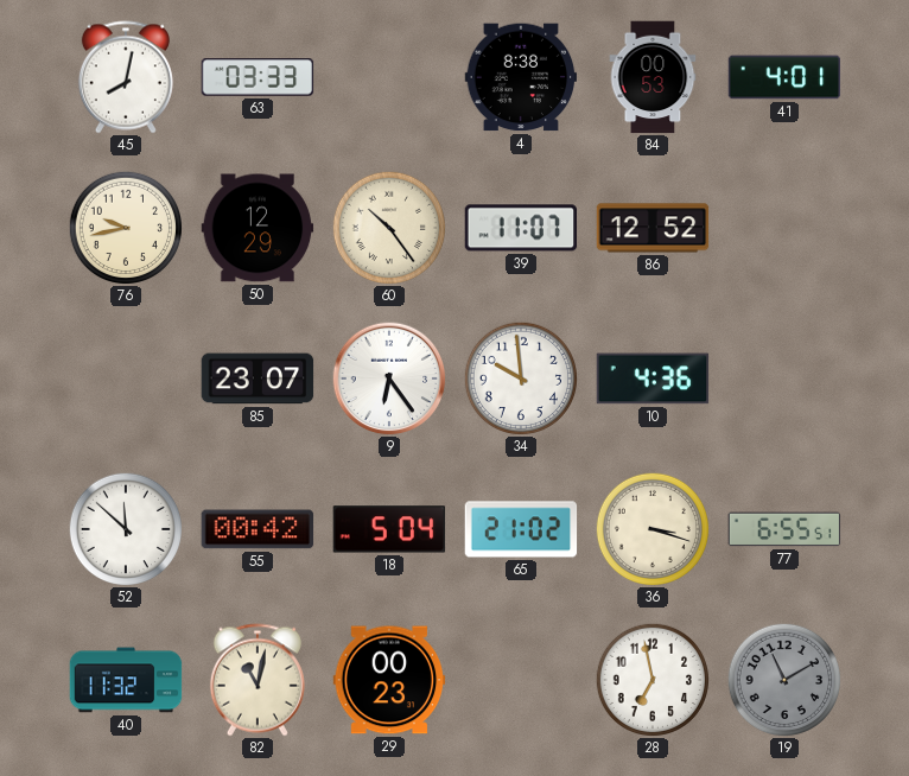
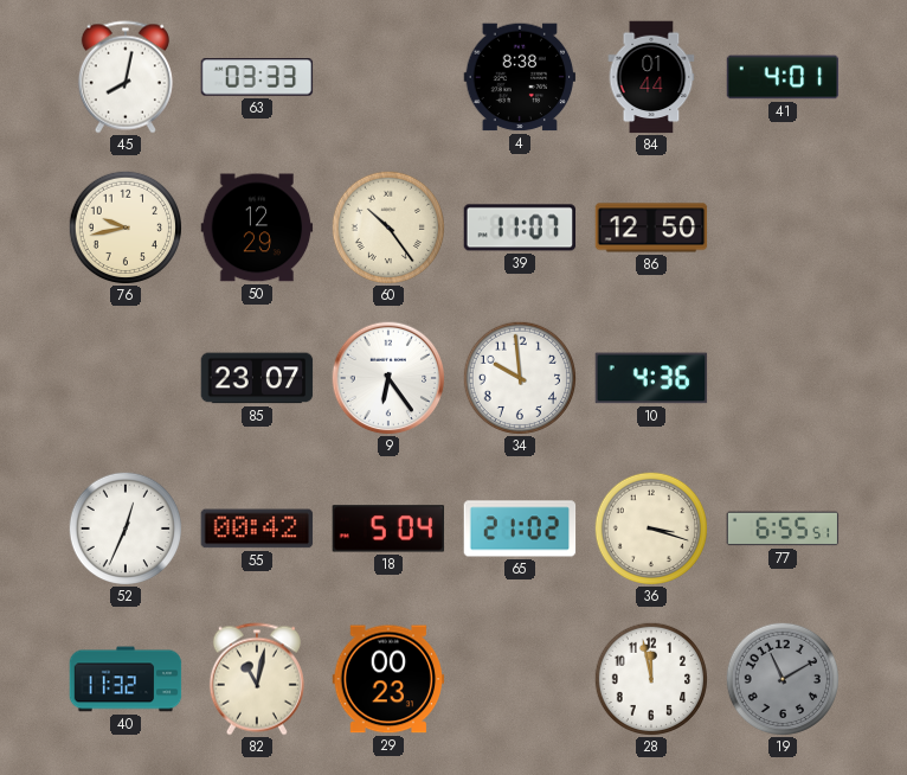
84: 00:53 -> 01:44
86: 12:52 -> 12:50
52: 11:52 -> 12:34
28: 6:58 -> 11:58
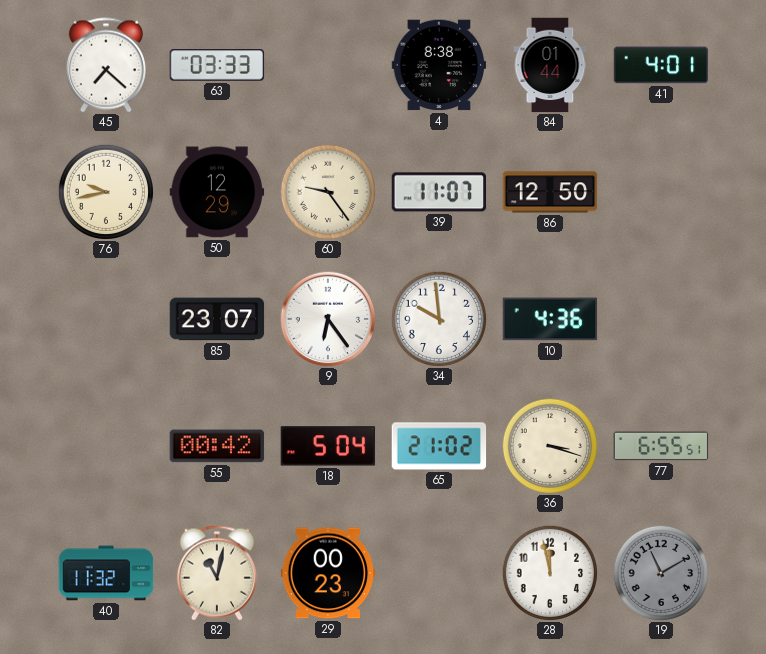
45: 8:02 -> 7:22
60: 10:24 -> 9:24
52: 12:34 -> none
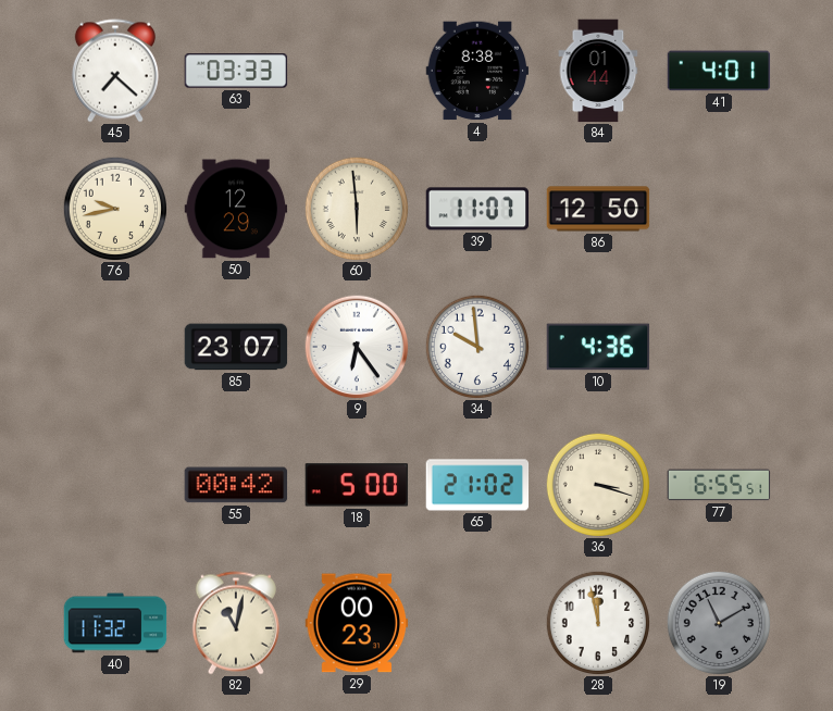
60: 9:24 -> 5:59
18: 5:04 -> 5:00
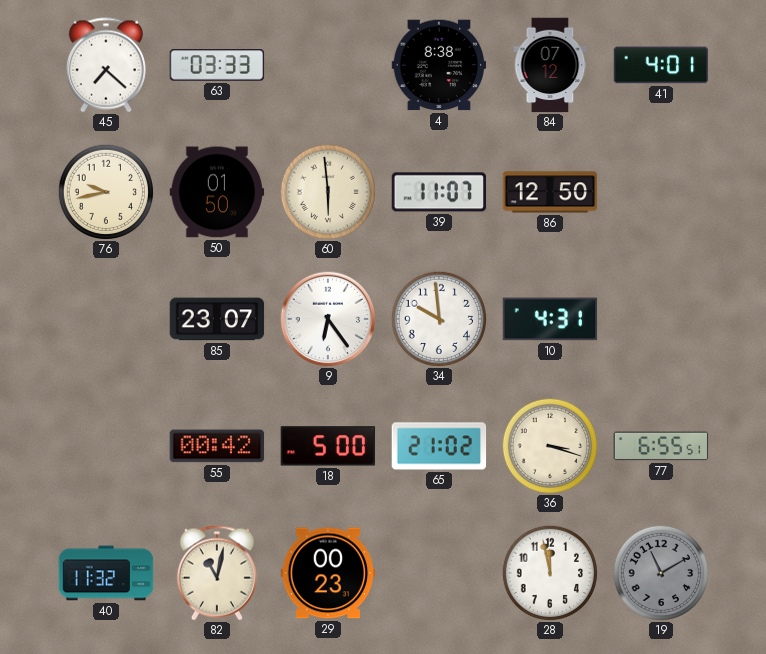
84: 01:44 -> 07:12
50: 12:29 -> 01:50
10: 4:36 -> 4:31
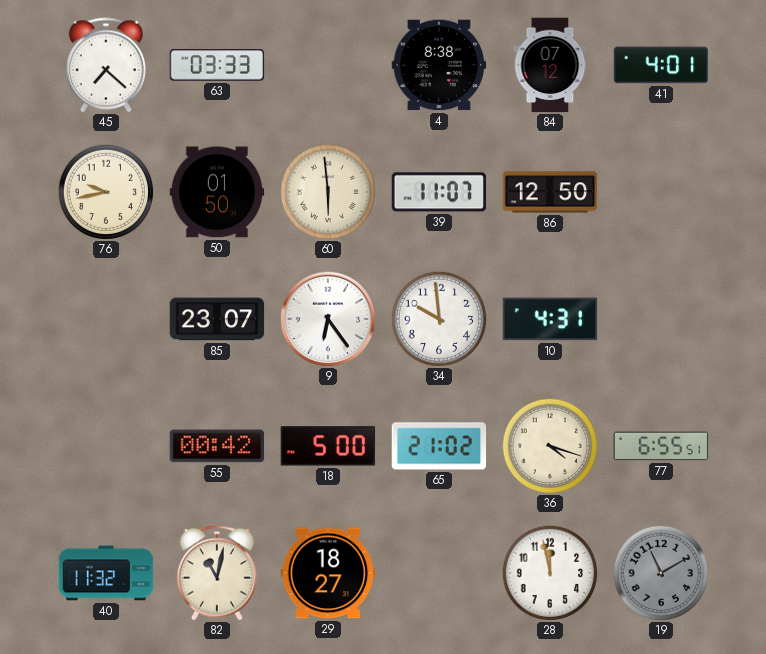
36: 3:18 -> 4:18
29: 00:23 -> 18:27
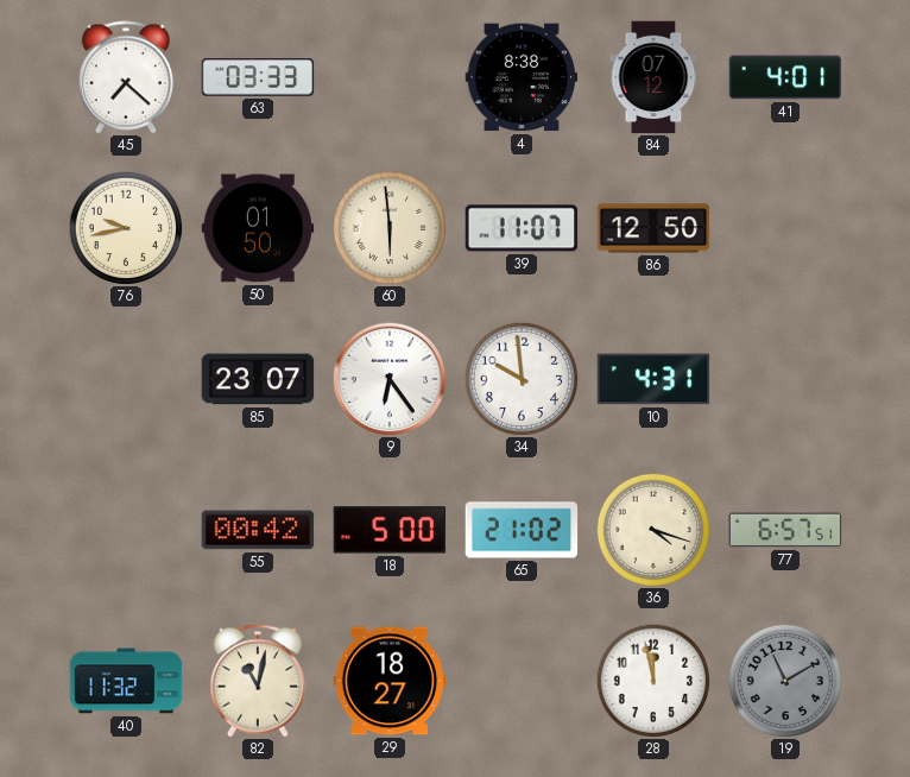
77: 6:55 -> 6:57
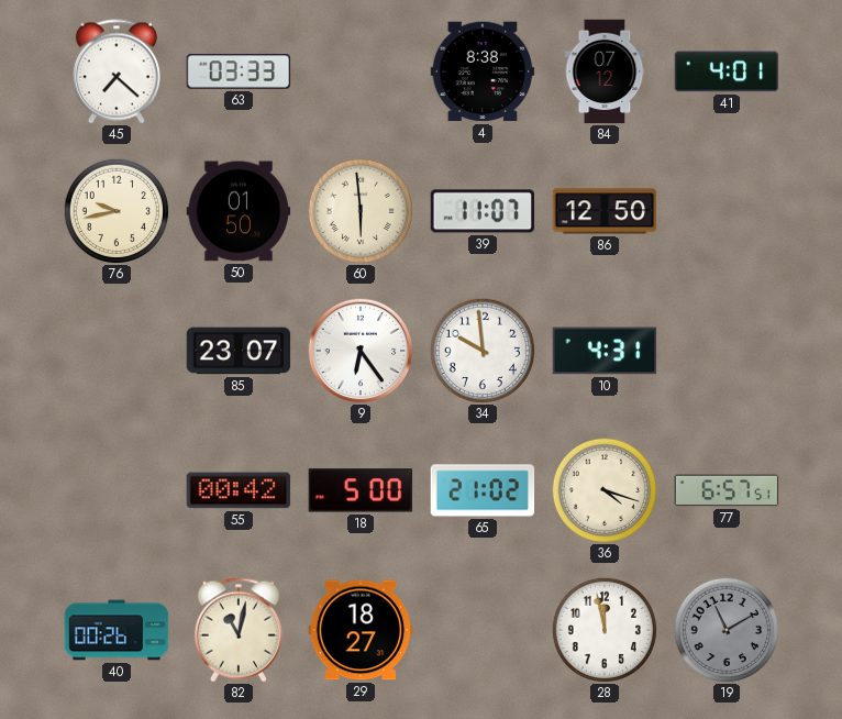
40: 11:32 -> 00:26
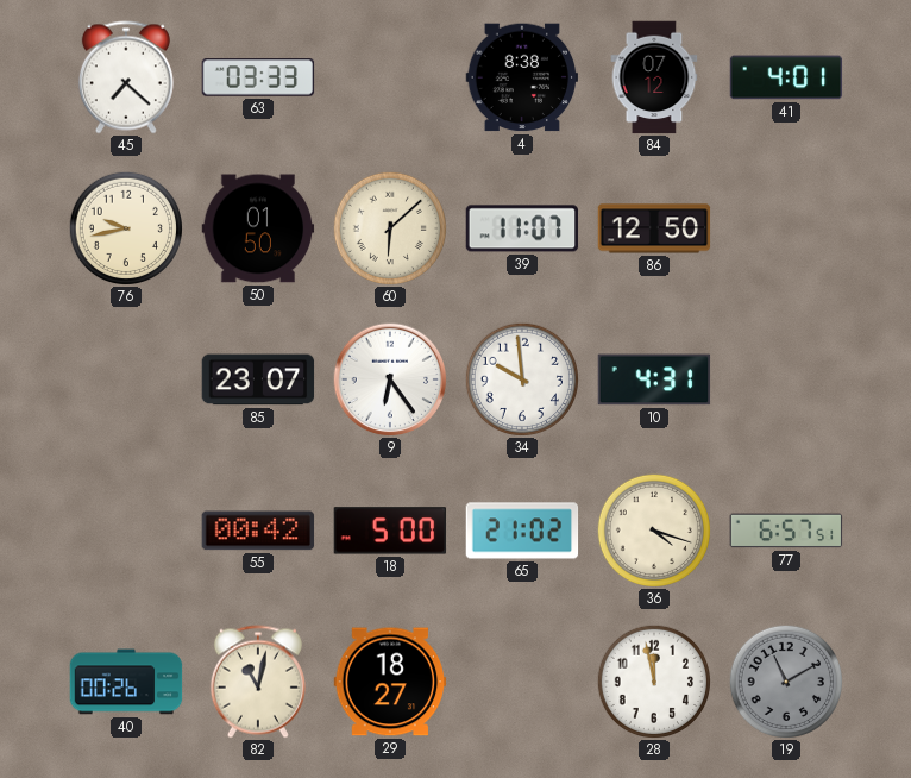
60: 5:59 -> 6:08
